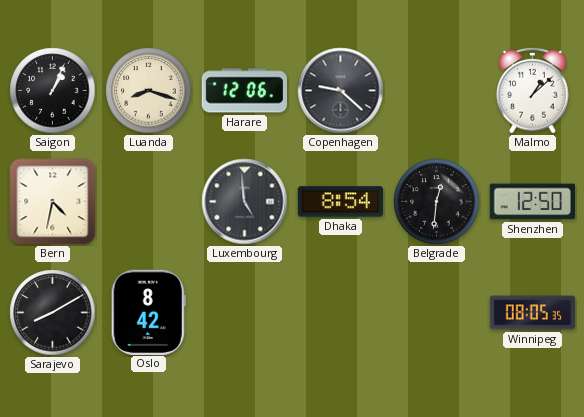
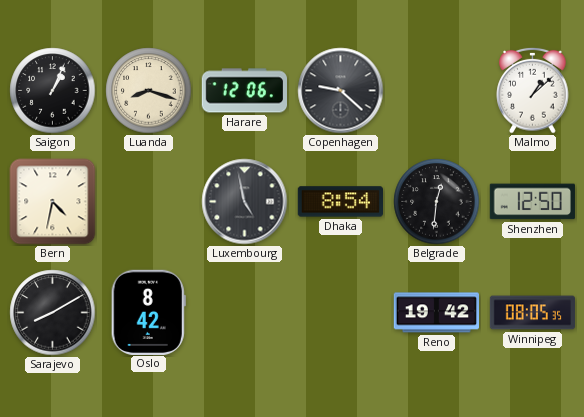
Luxembourg: 4:59 -> 4:58
Reno: none -> 19:42
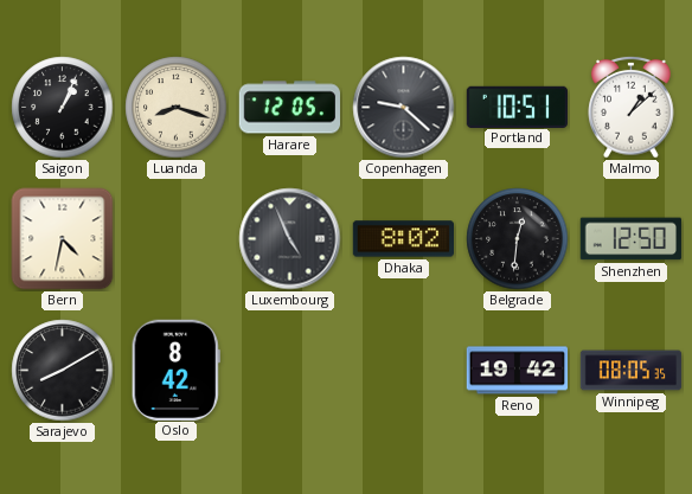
Harare: 12:06 -> 12:05
Portland: none -> 10:51
Luxembourg: 4:58 -> 4:56
Dhaka: 8:54 -> 8:02
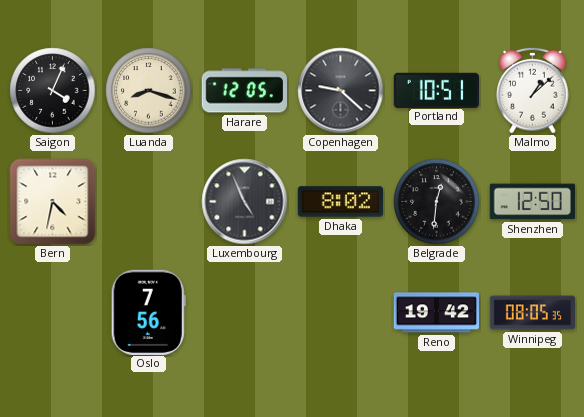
Saigon: 1:04 -> 4:04
Sarajevo: 8:10 -> none
Oslo: 8:42 -> 7:56
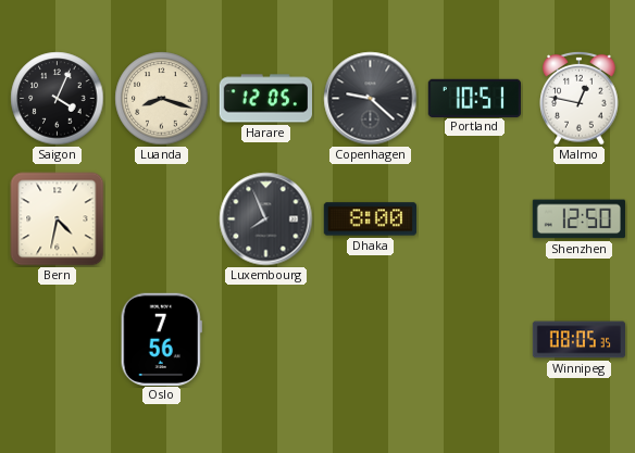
Malmo: 1:08 -> 12:47
Luxembourg: 4:56 -> 7:56
Dhaka: 8:02 -> 8:00
Belgrade: 12:31 -> none
Reno: 19:42 -> none
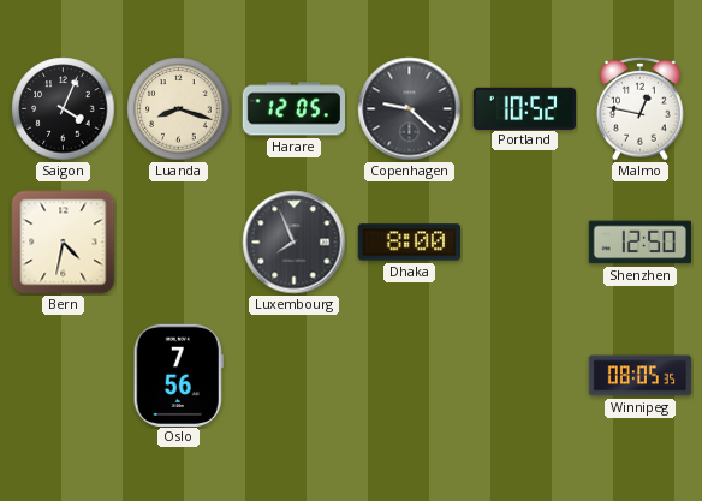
Portland: 10:51 -> 10:52
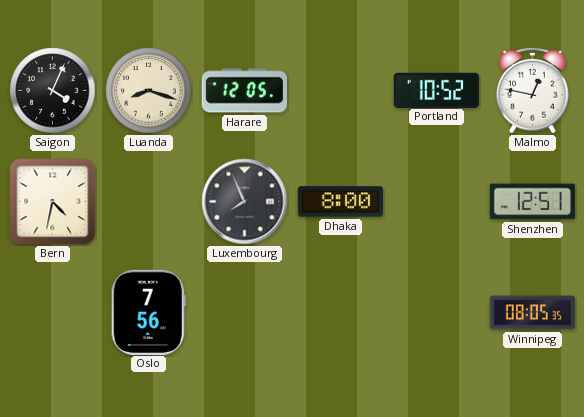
Copenhagen: 9:22 -> none
Shenzhen: 12:50 -> 12:51
